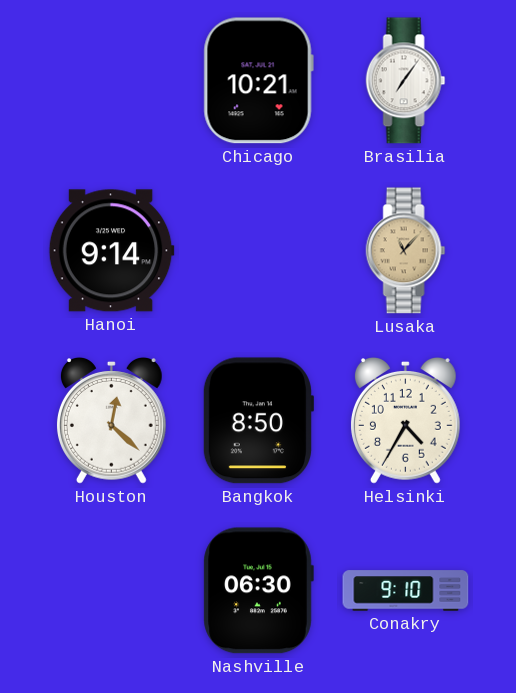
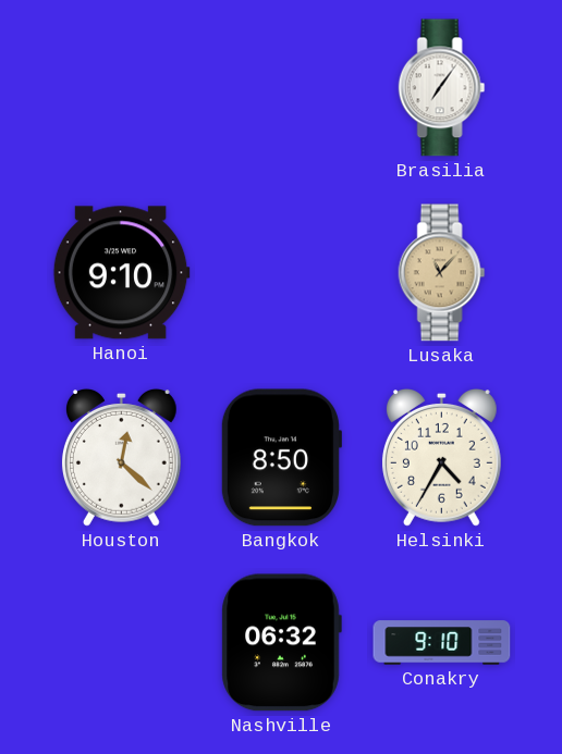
Chicago: 10:21 -> none
Hanoi: 9:14 -> 9:10
Nashville: 06:30 -> 06:32
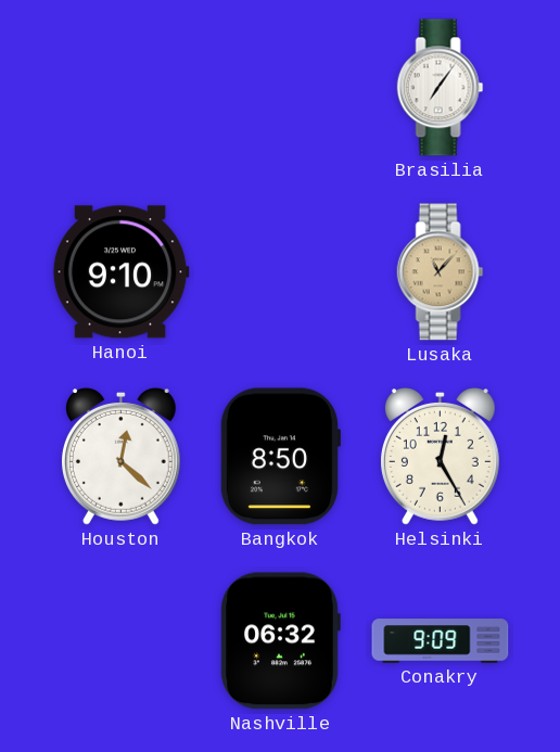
Helsinki: 4:35 -> 12:25
Conakry: 9:10 -> 9:09
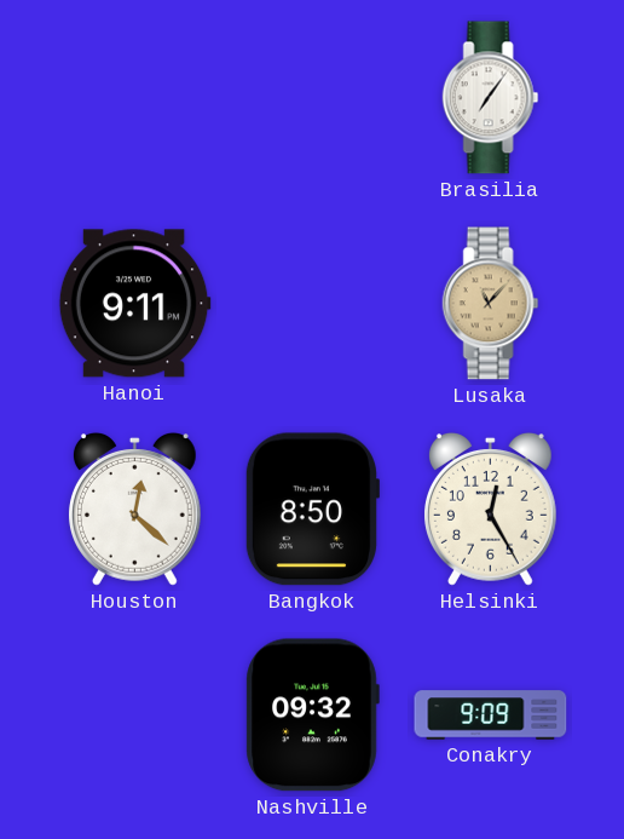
Hanoi: 9:10 -> 9:11
Nashville: 06:32 -> 09:32
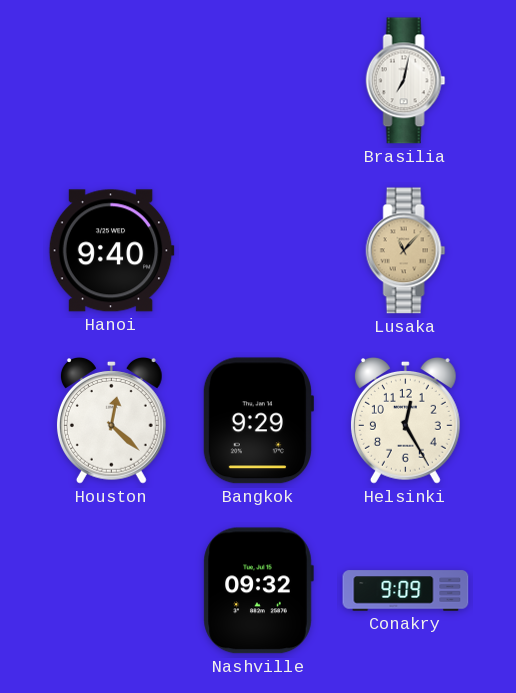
Brasilia: 7:06 -> 7:02
Hanoi: 9:11 -> 9:40
Bangkok: 8:50 -> 9:29
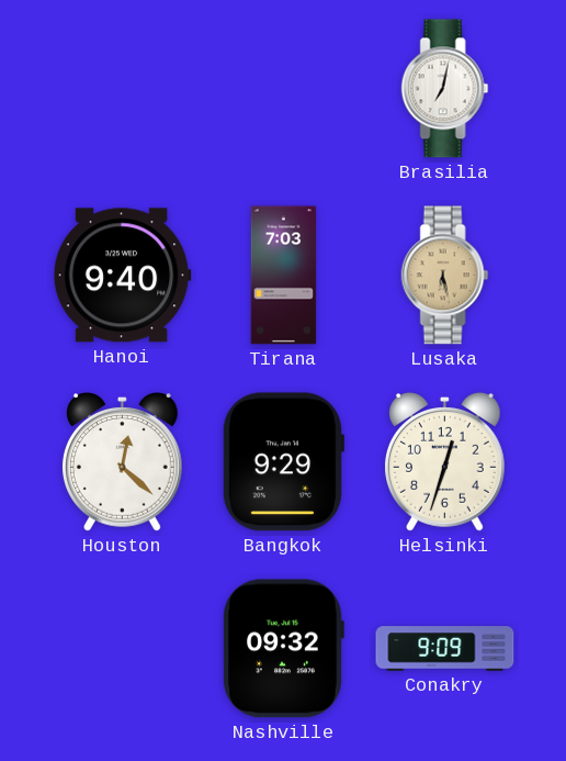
Tirana: none -> 7:03
Lusaka: 11:07 -> 6:28
Helsinki: 12:25 -> 12:33
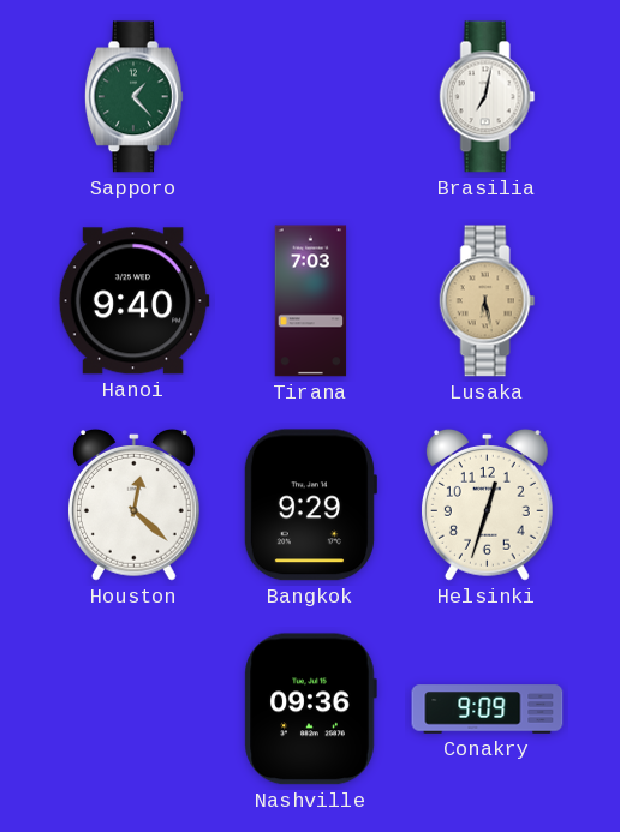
Sapporo: none -> 1:23
Nashville: 09:32 -> 09:36
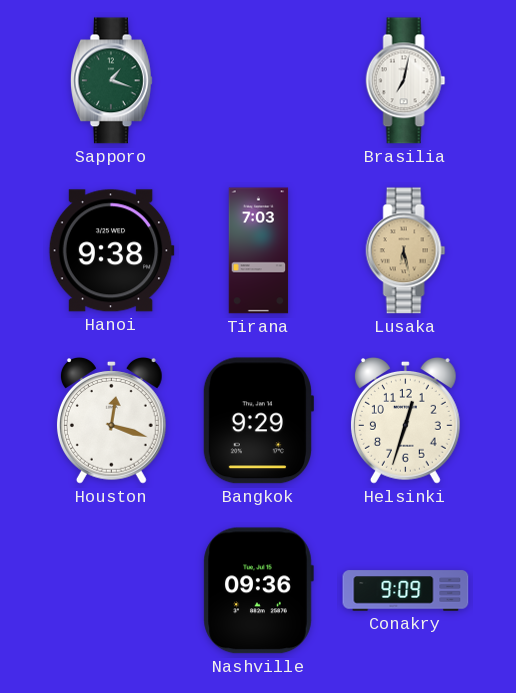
Sapporo: 1:23 -> 1:18
Hanoi: 9:40 -> 9:38
Houston: 12:22 -> 12:18
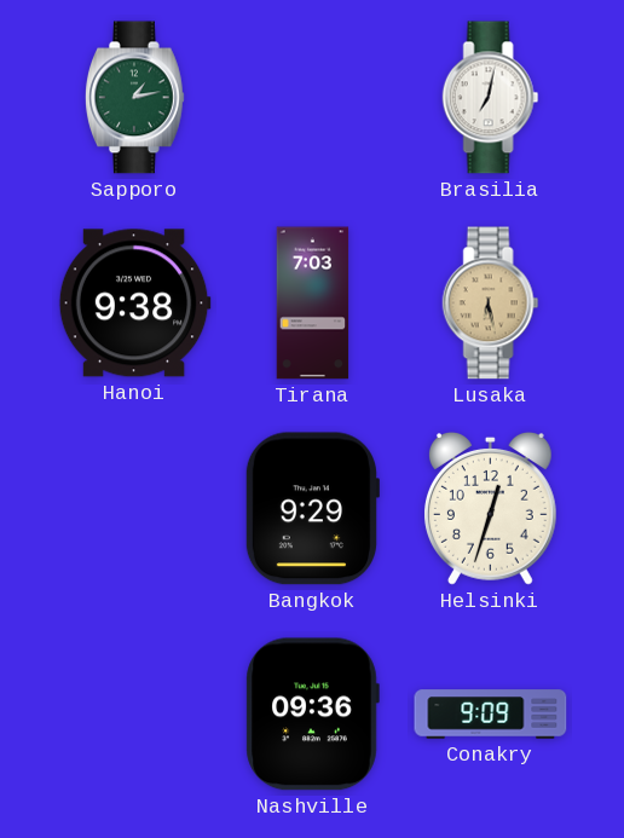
Sapporo: 1:18 -> 1:13
Houston: 12:18 -> none
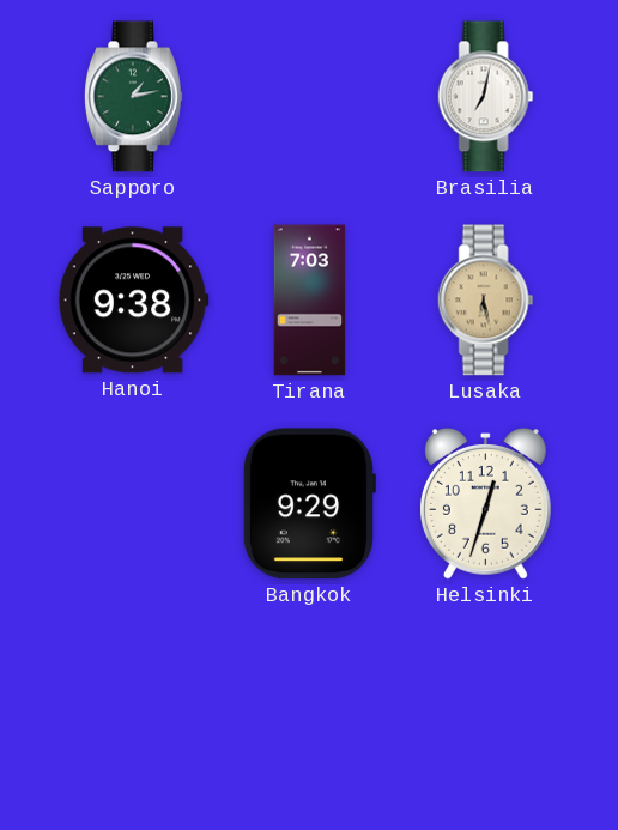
Nashville: 09:36 -> none
Conakry: 9:09 -> none
